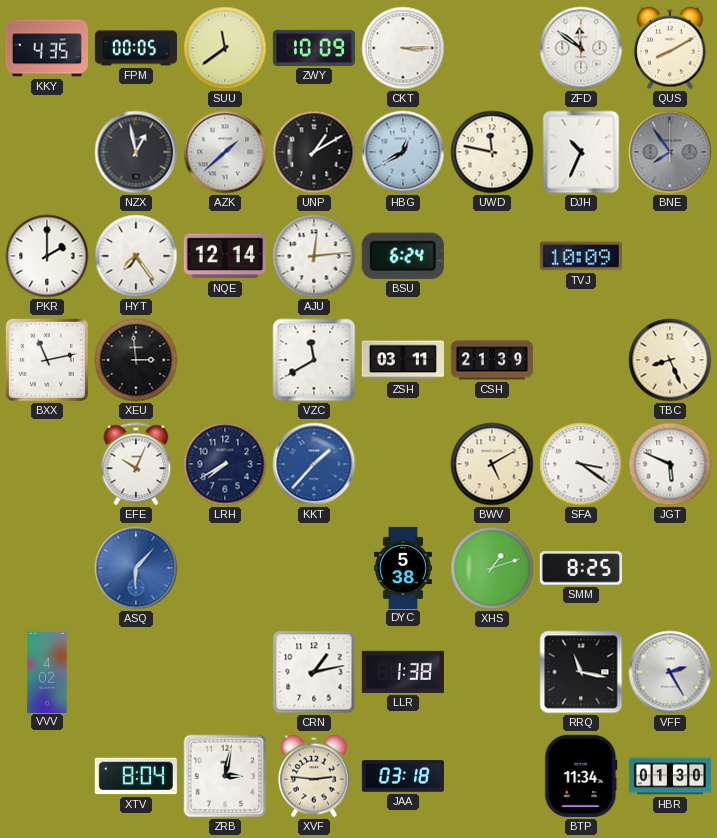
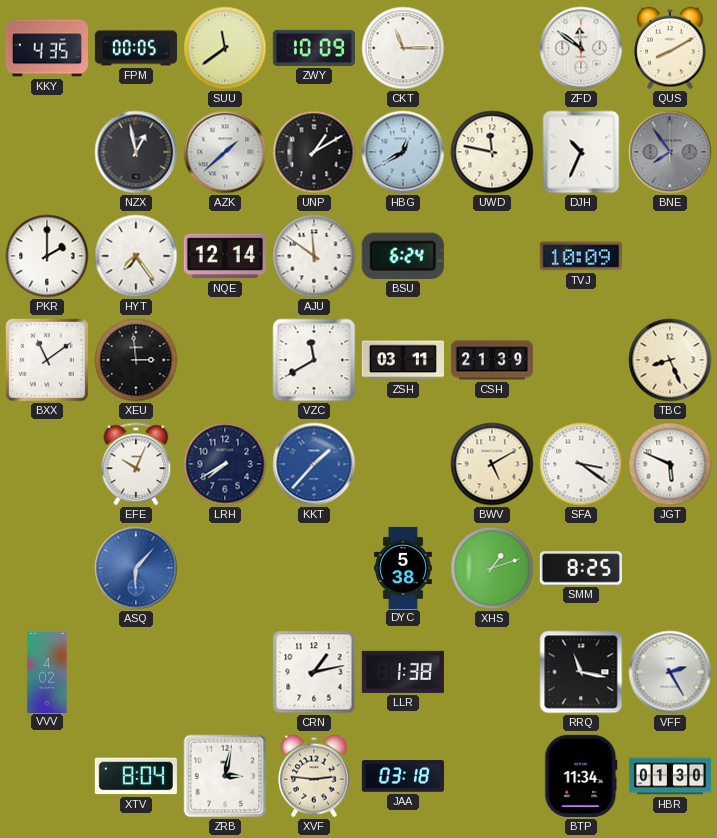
CKT: 3:15 -> 11:15
AJU: 12:14 -> 11:51
BXX: 11:13 -> 11:09
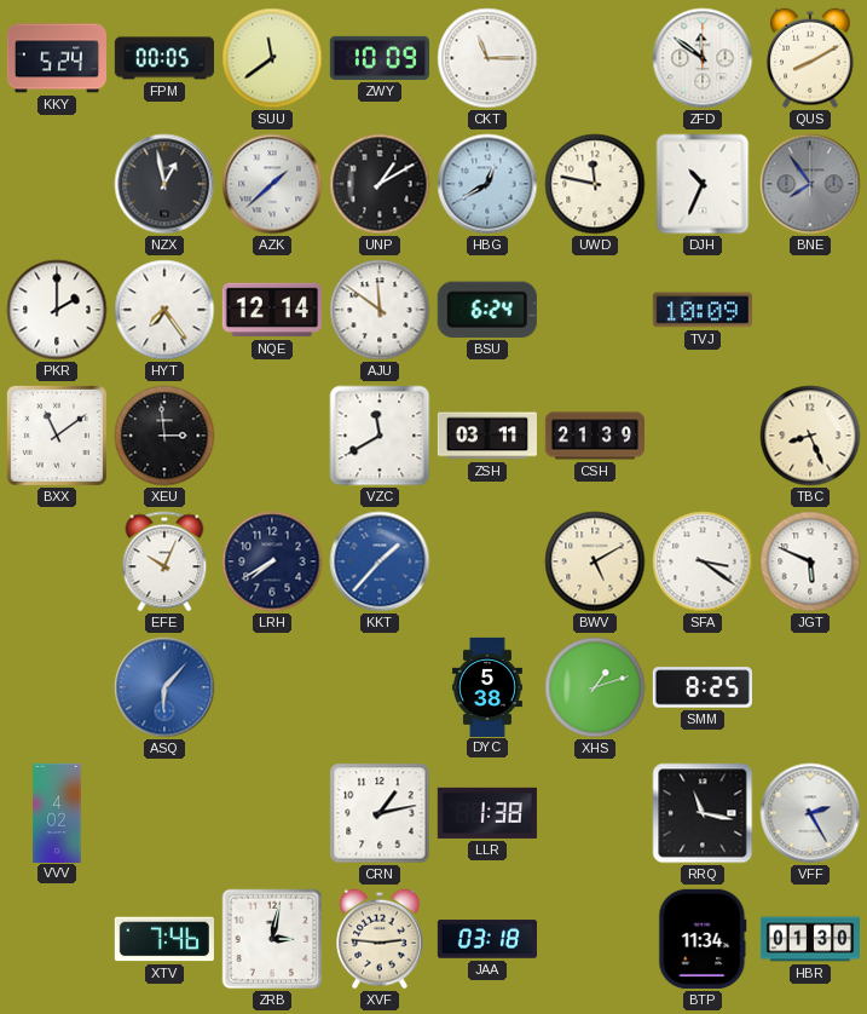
KKY: 4:35 -> 5:24
XTV: 8:04 -> 7:46
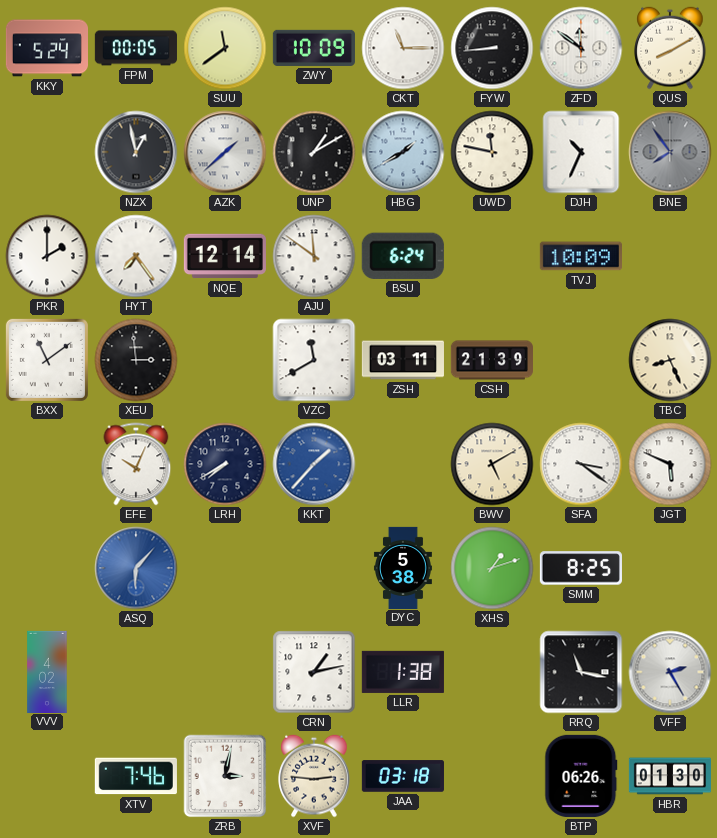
FYW: none -> 8:44
HBG: 12:40 -> 1:40
BTP: 11:34 -> 06:26
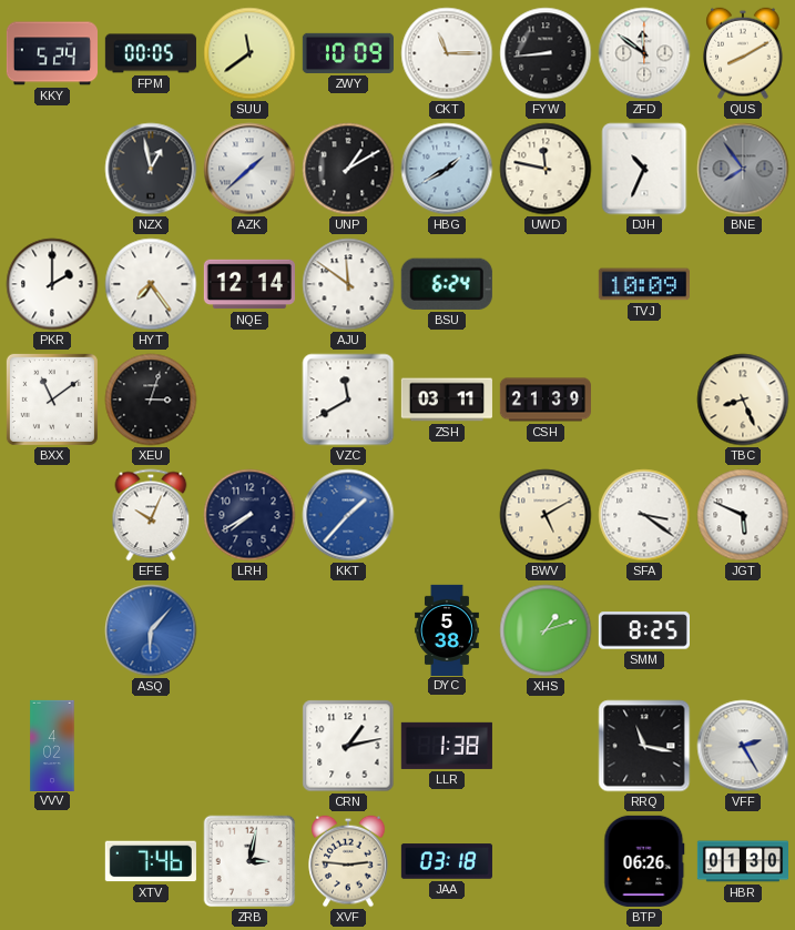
XEU: 2:59 -> 3:03
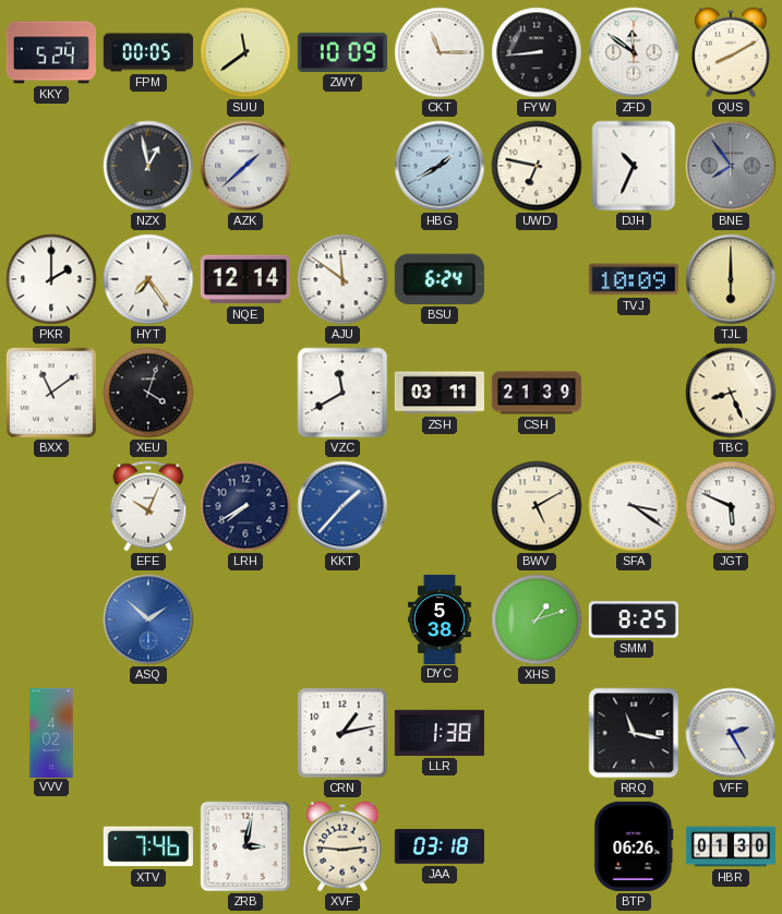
UNP: 1:10 -> none
UWD: 11:47 -> 6:47
TJL: none -> 6:00
XEU: 3:03 -> 4:03
ASQ: 6:07 -> 1:52
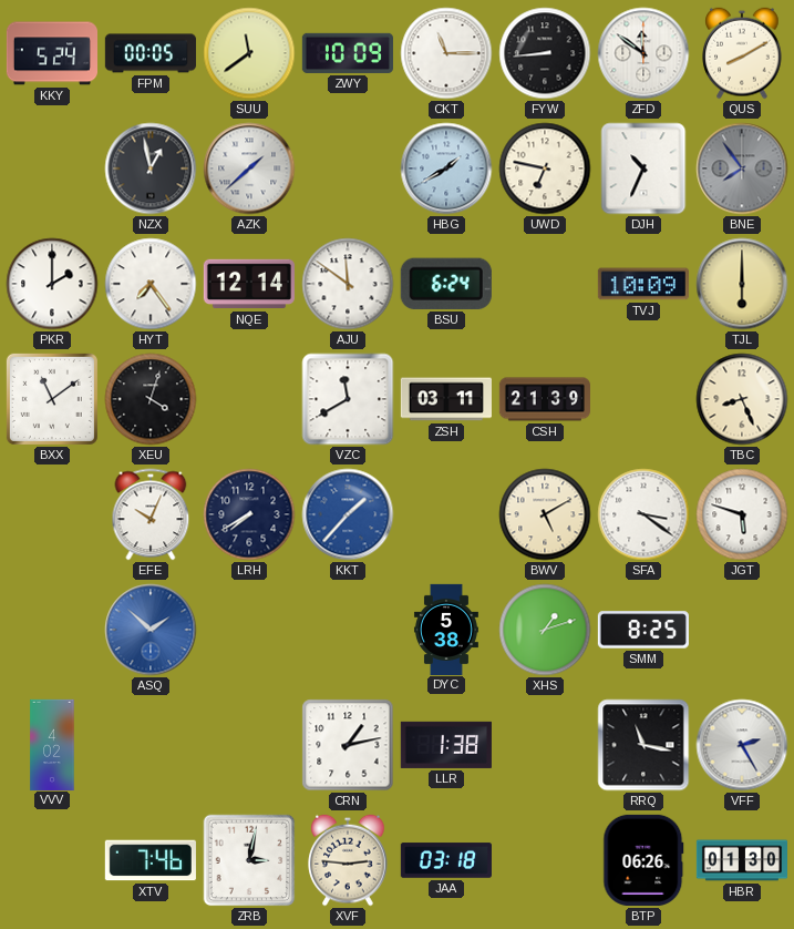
JGT: 5:49 -> 5:48
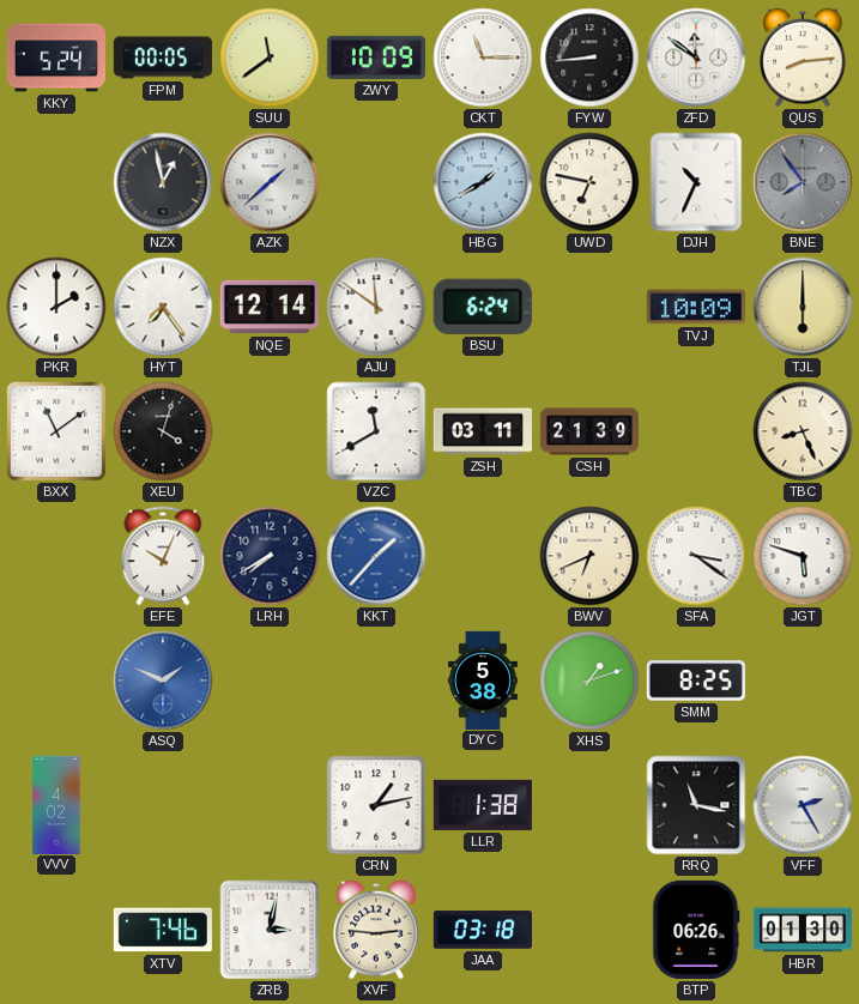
QUS: 8:10 -> 8:14
BWV: 5:10 -> 6:41
ASQ: 1:52 -> 1:49
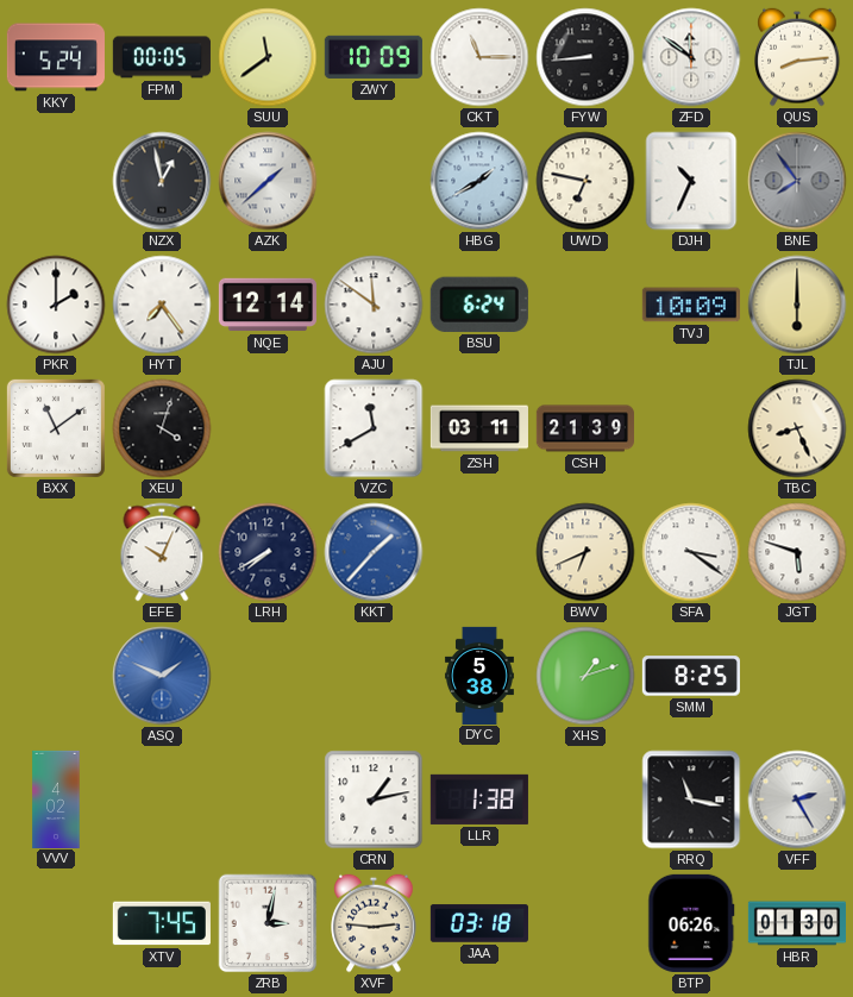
XTV: 7:46 -> 7:45
